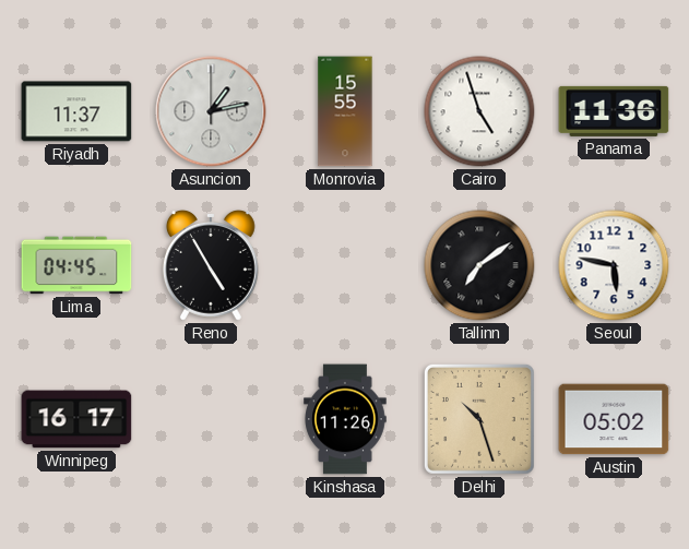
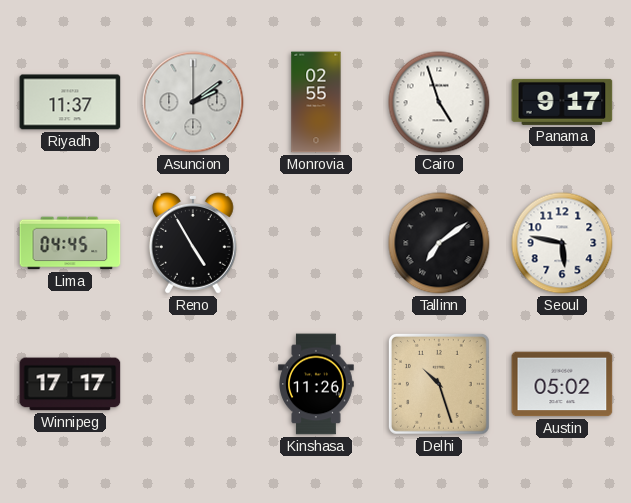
Asuncion: 1:13 -> 2:09
Monrovia: 15:55 -> 02:55
Panama: 11:36 -> 9:17
Winnipeg: 16:17 -> 17:17
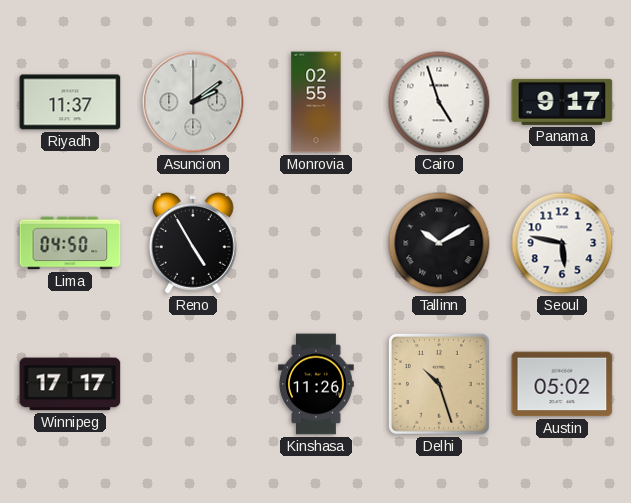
Lima: 04:45 -> 04:50
Tallinn: 7:09 -> 10:10
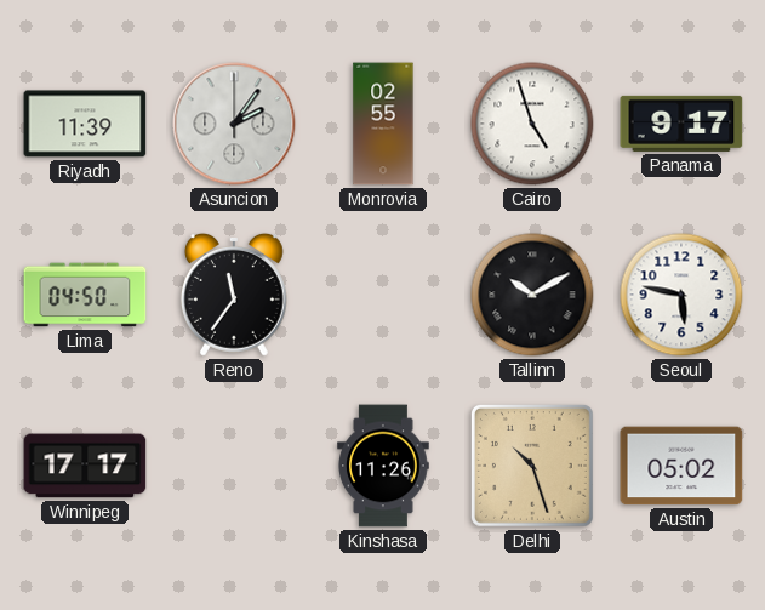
Riyadh: 11:37 -> 11:39
Asuncion: 2:09 -> 2:06
Reno: 4:55 -> 11:36
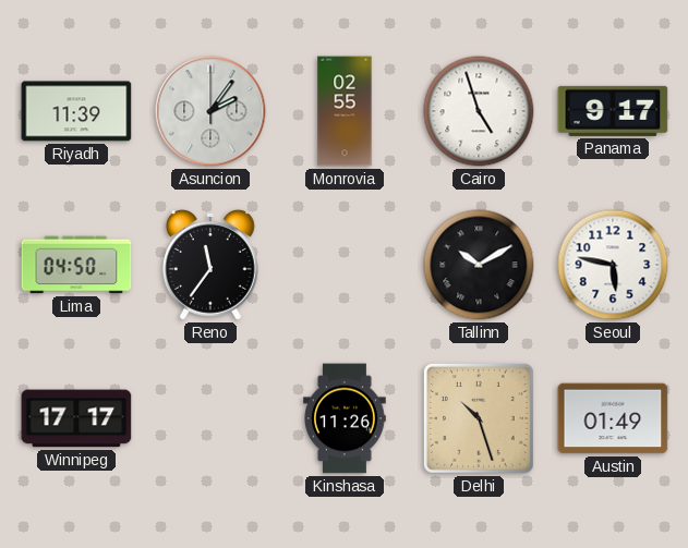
Austin: 05:02 -> 01:49
